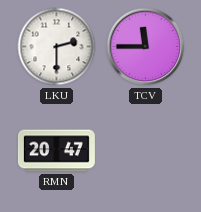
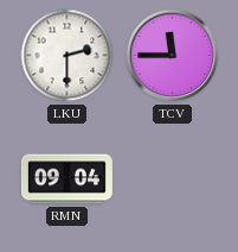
RMN: 20:47 -> 09:04
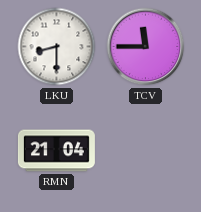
LKU: 2:30 -> 8:30
RMN: 09:04 -> 21:04
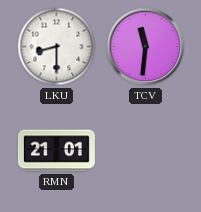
TCV: 11:45 -> 11:31
RMN: 21:04 -> 21:01
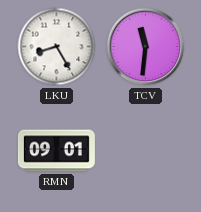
LKU: 8:30 -> 8:25
RMN: 21:01 -> 09:01
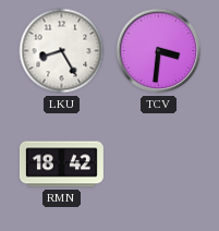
TCV: 11:31 -> 3:31
RMN: 09:01 -> 18:42
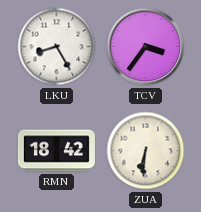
TCV: 3:31 -> 3:36
ZUA: none -> 6:31
